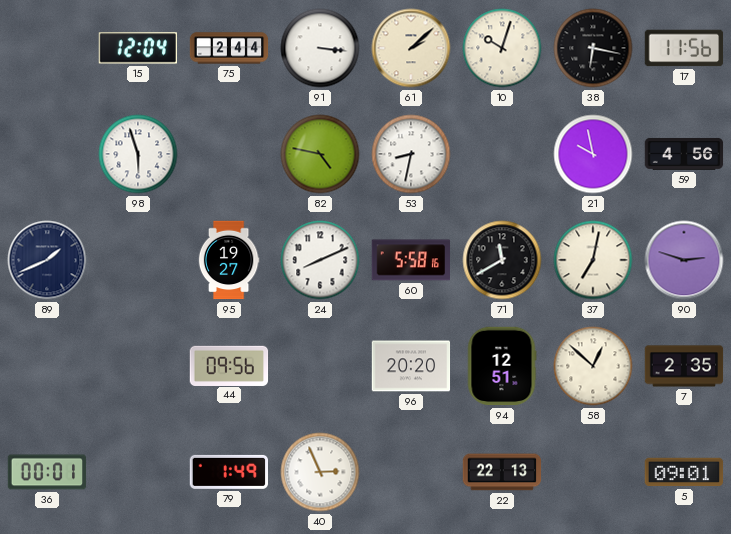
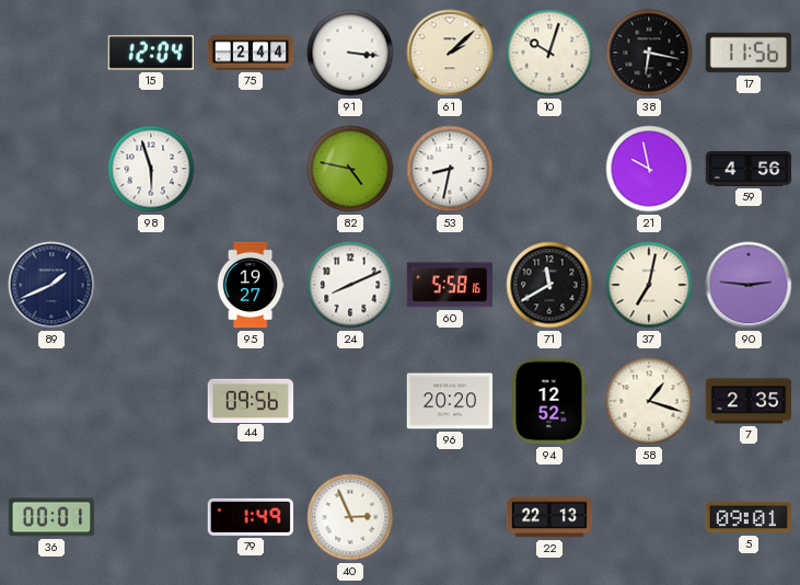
90: 2:48 -> 2:46
94: 12:51 -> 12:52
58: 12:52 -> 1:18
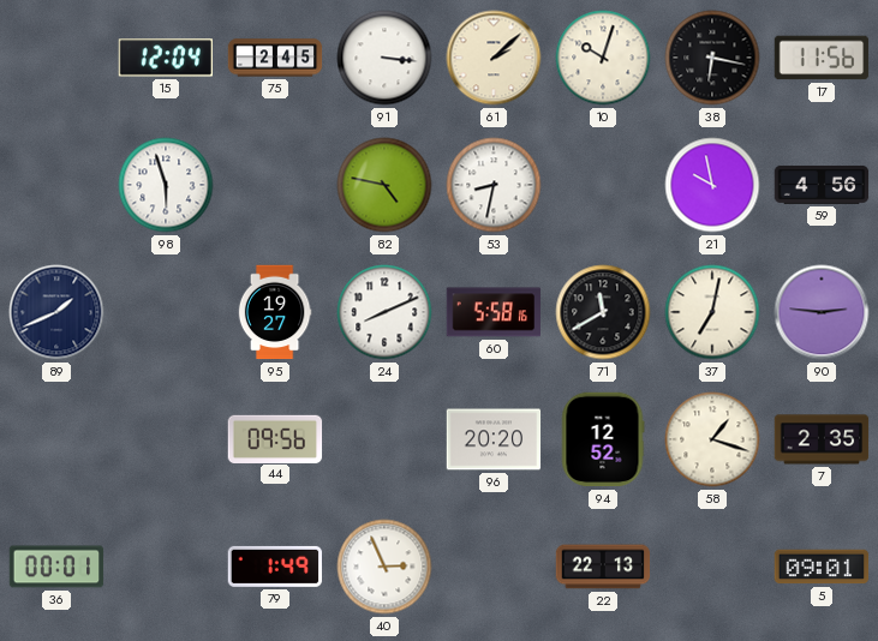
75: 2:44 -> 2:45
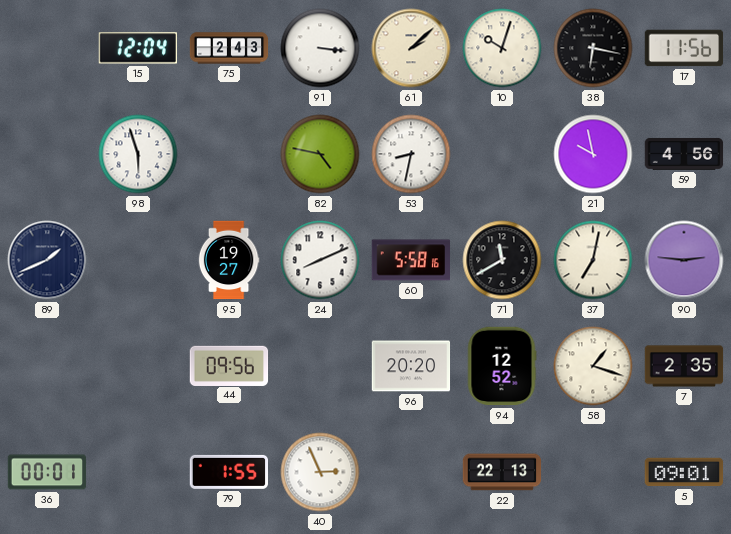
75: 2:45 -> 2:43
79: 1:49 -> 1:55
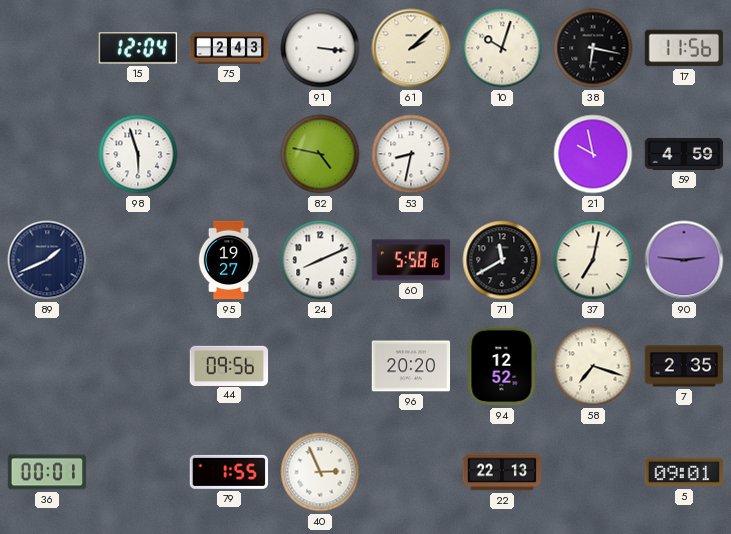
59: 4:56 -> 4:59
58: 1:18 -> 7:18
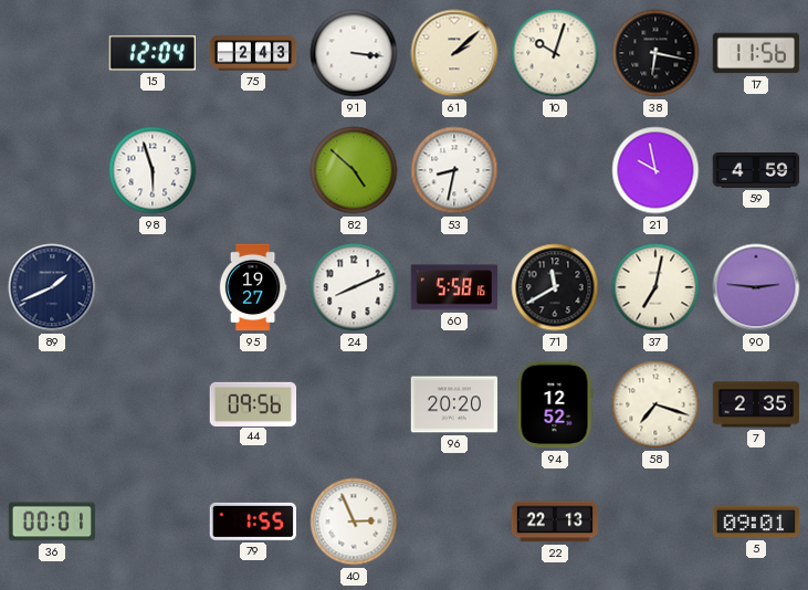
82: 4:47 -> 4:52
